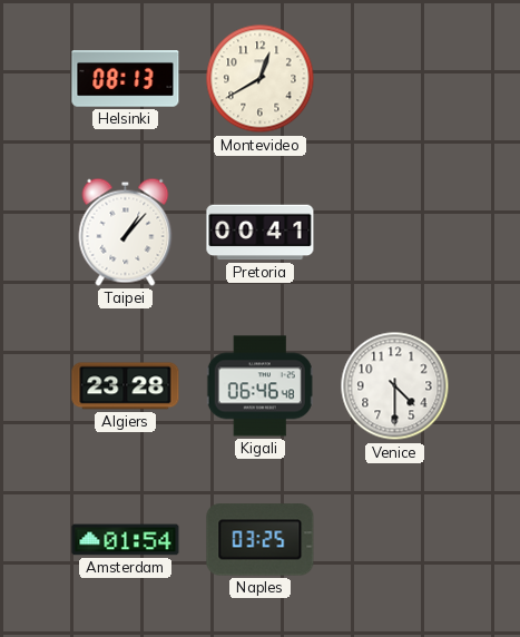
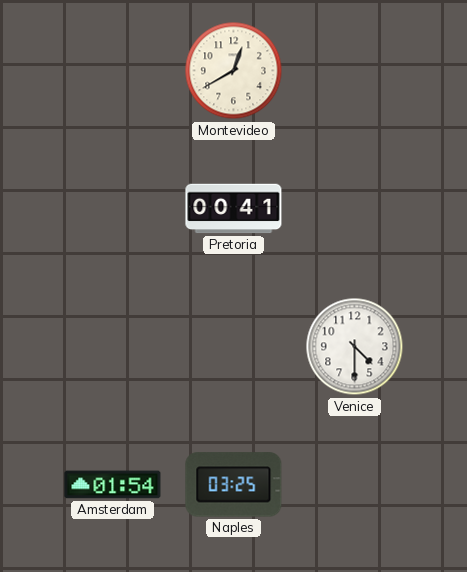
Helsinki: 08:13 -> none
Taipei: 1:07 -> none
Algiers: 23:28 -> none
Kigali: 06:46 -> none
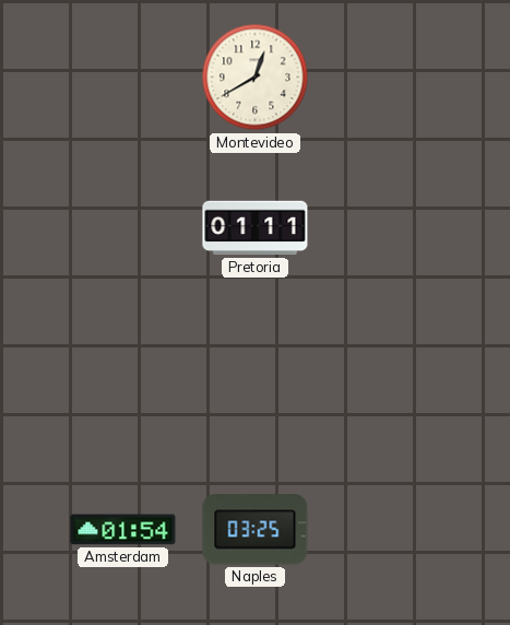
Pretoria: 00:41 -> 01:11
Venice: 4:30 -> none
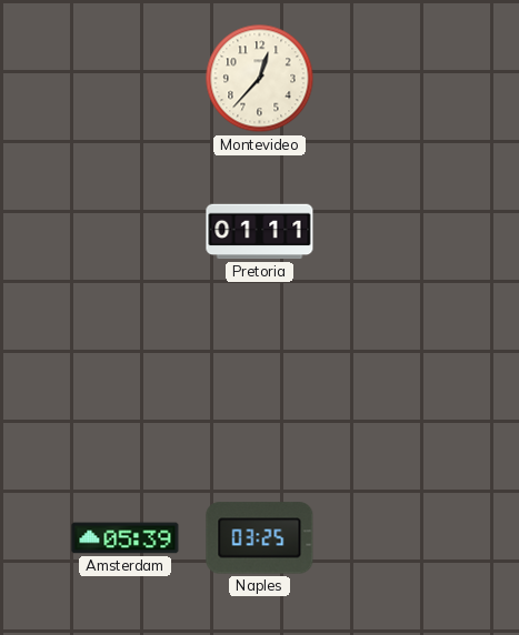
Montevideo: 12:40 -> 12:37
Amsterdam: 01:54 -> 05:39
